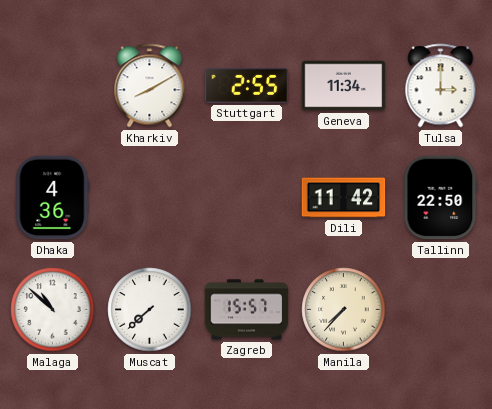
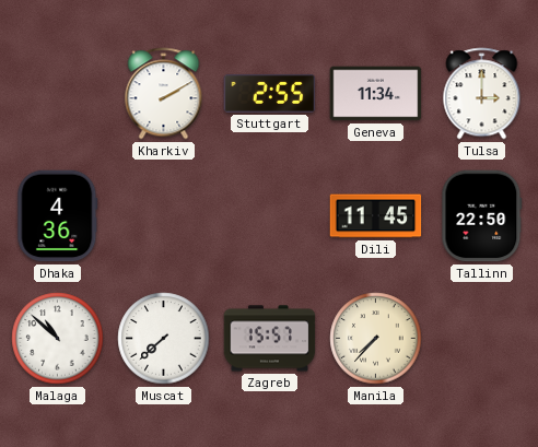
Kharkiv: 8:10 -> 2:10
Dili: 11:42 -> 11:45
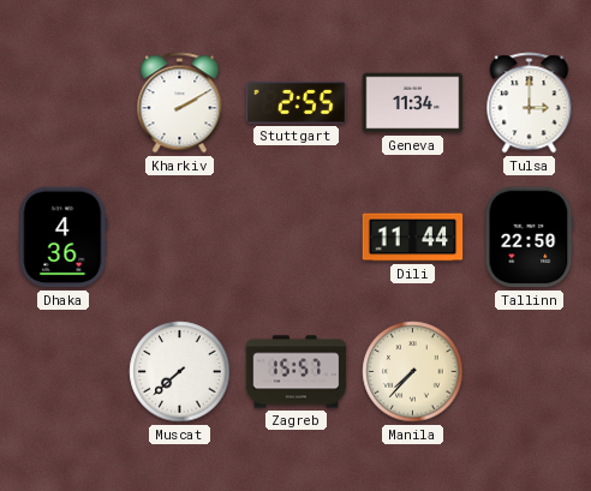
Dili: 11:45 -> 11:44
Malaga: 10:52 -> none
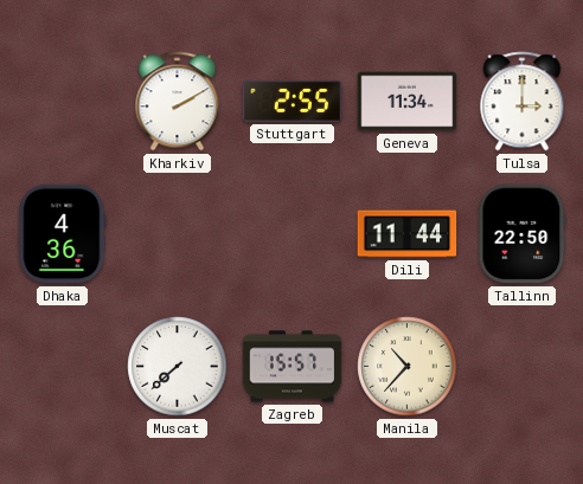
Manila: 7:37 -> 10:37
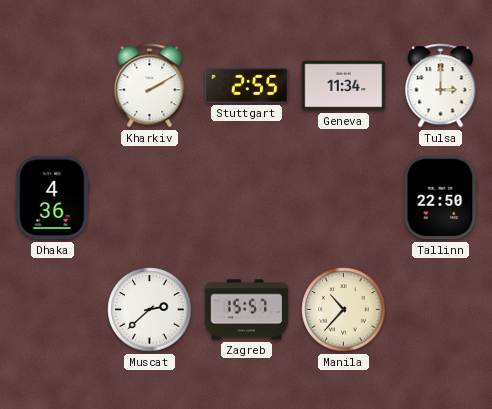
Dili: 11:44 -> none
Muscat: 7:38 -> 2:38
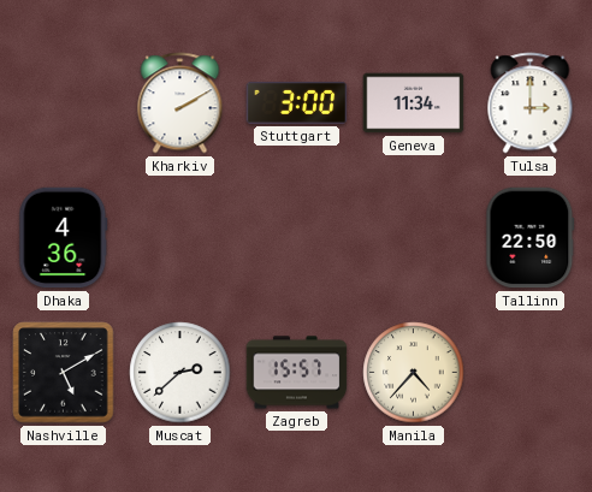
Stuttgart: 2:55 -> 3:00
Nashville: none -> 5:10
Manila: 10:37 -> 4:37
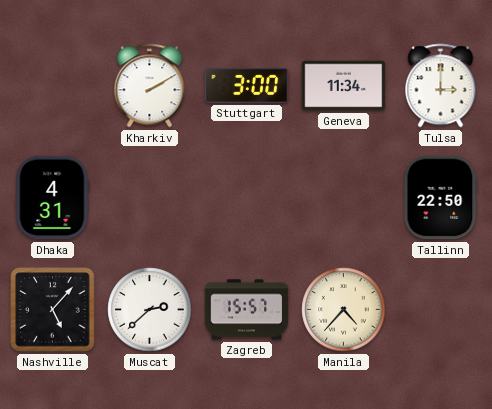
Dhaka: 4:36 -> 4:31
Nashville: 5:10 -> 5:07
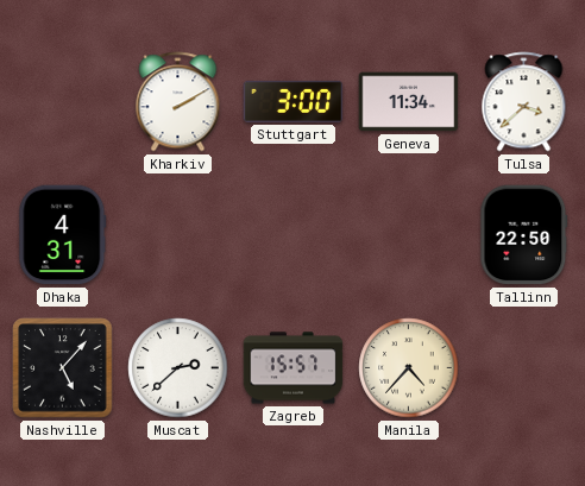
Tulsa: 3:00 -> 3:38
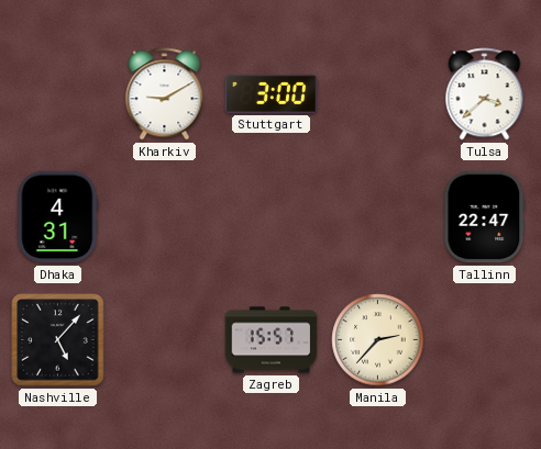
Kharkiv: 2:10 -> 9:10
Geneva: 11:34 -> none
Tallinn: 22:50 -> 22:47
Muscat: 2:38 -> none
Manila: 4:37 -> 2:37
